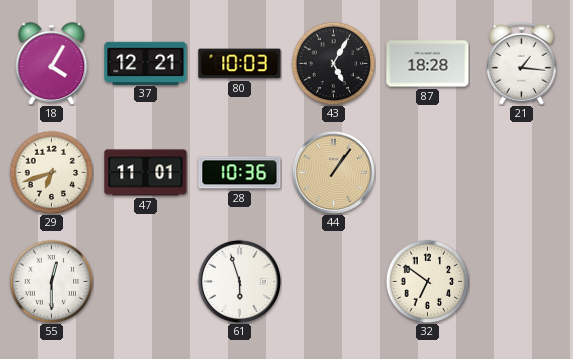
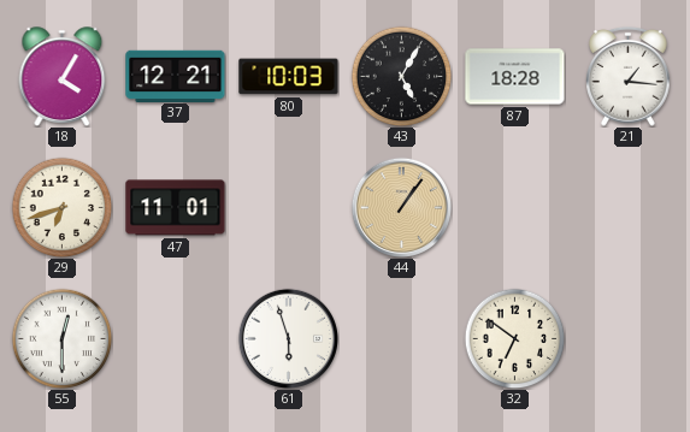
28: 10:36 -> none
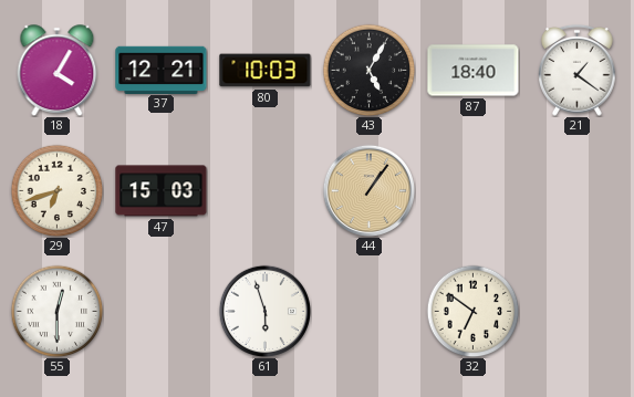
87: 18:28 -> 18:40
21: 1:16 -> 1:21
47: 11:01 -> 15:03
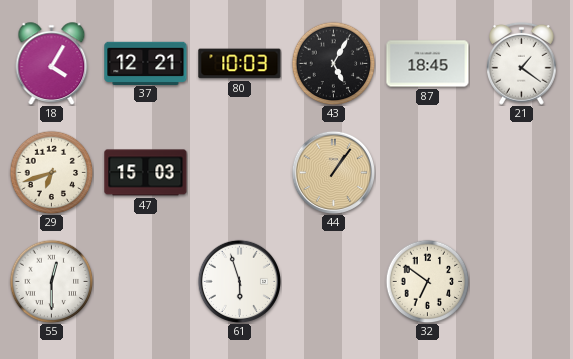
87: 18:40 -> 18:45
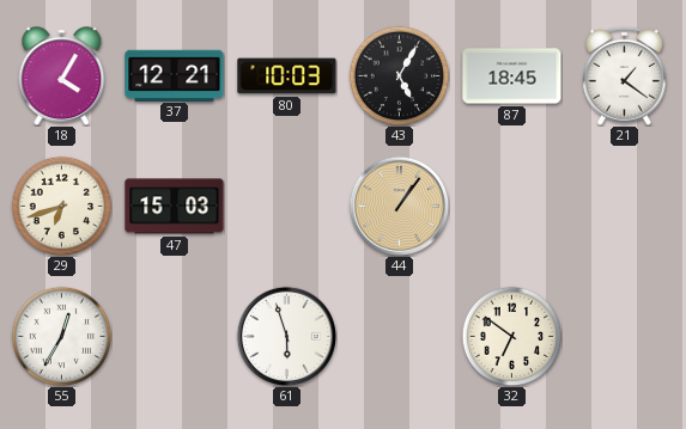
55: 12:30 -> 12:35
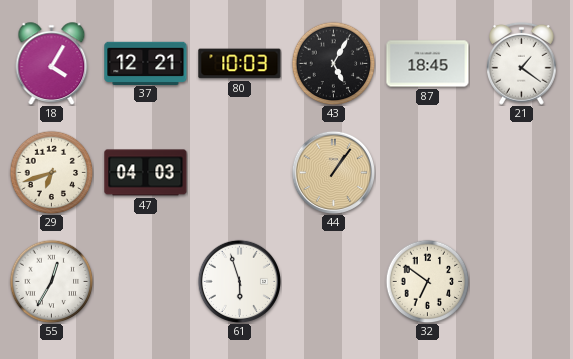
47: 15:03 -> 04:03
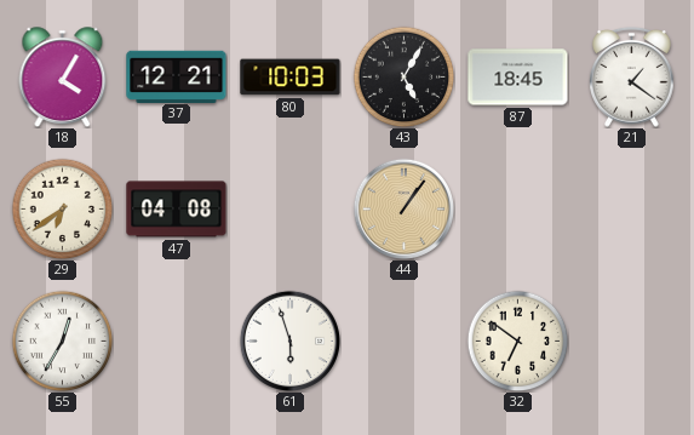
29: 6:42 -> 6:39
47: 04:03 -> 04:08
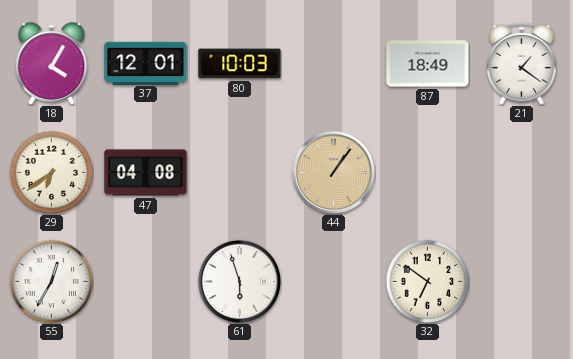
37: 12:21 -> 12:01
43: 5:05 -> none
87: 18:45 -> 18:49
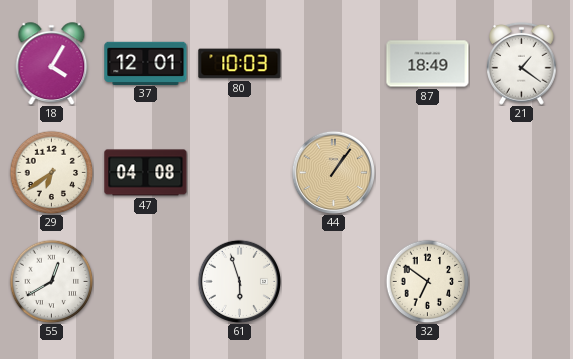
55: 12:35 -> 12:40
